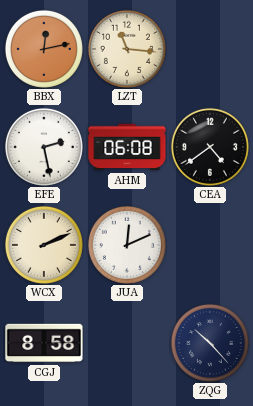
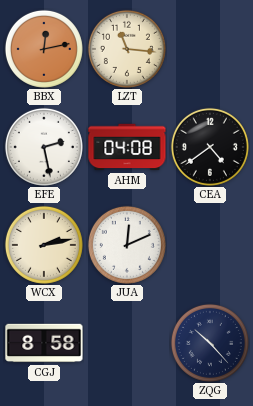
AHM: 06:08 -> 04:08
WCX: 2:11 -> 2:13
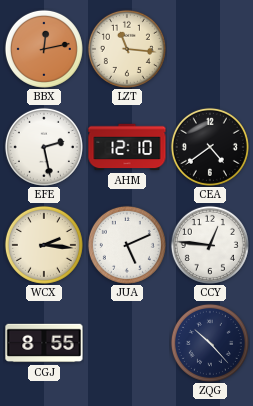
AHM: 04:08 -> 12:10
WCX: 2:13 -> 2:16
JUA: 12:11 -> 5:11
CCY: none -> 12:46
CGJ: 8:58 -> 8:55
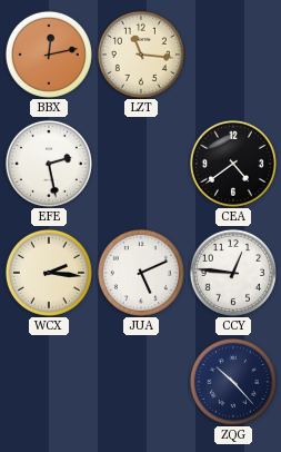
AHM: 12:10 -> none
CGJ: 8:55 -> none
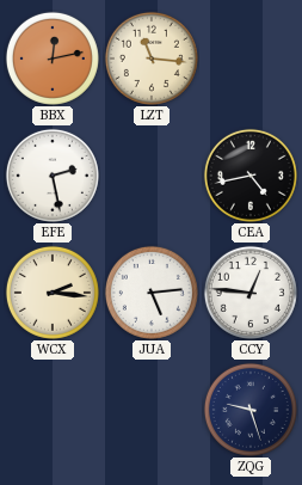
CEA: 4:39 -> 4:43
JUA: 5:11 -> 5:14
ZQG: 10:23 -> 9:27
